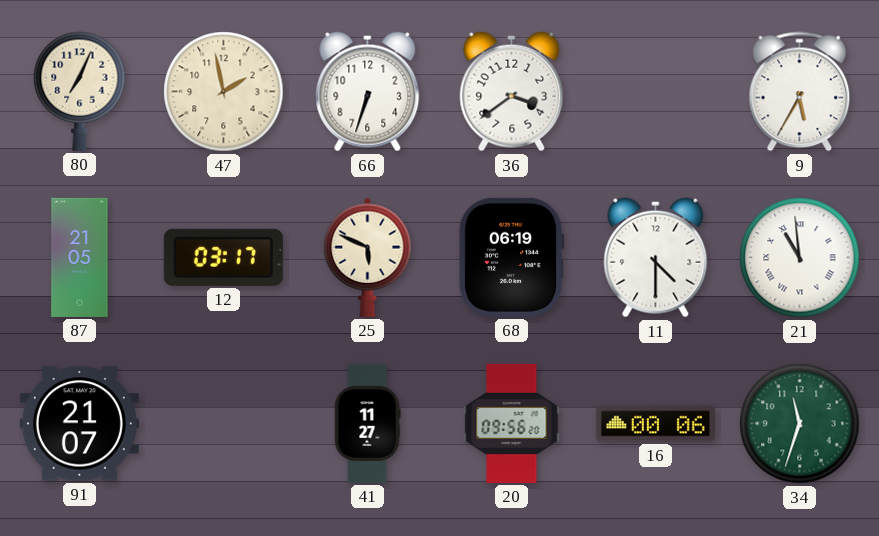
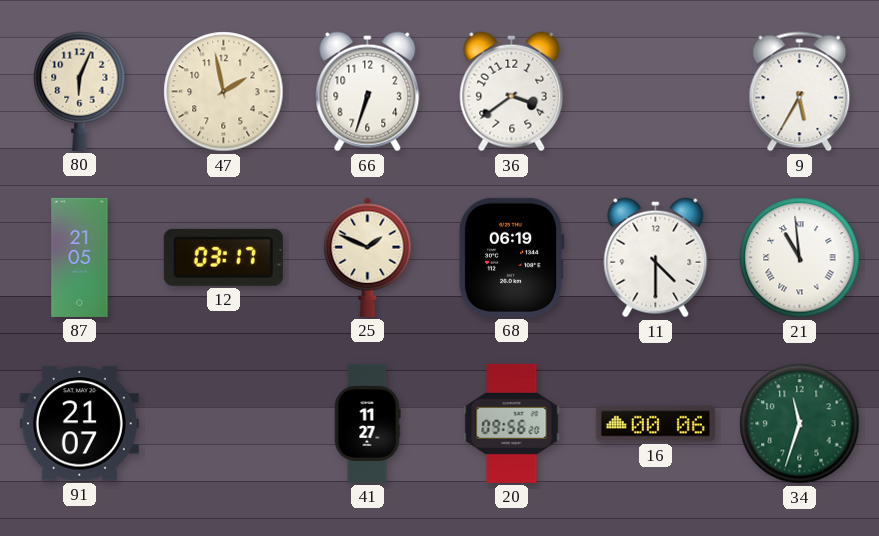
80: 7:04 -> 6:04
25: 5:49 -> 1:49
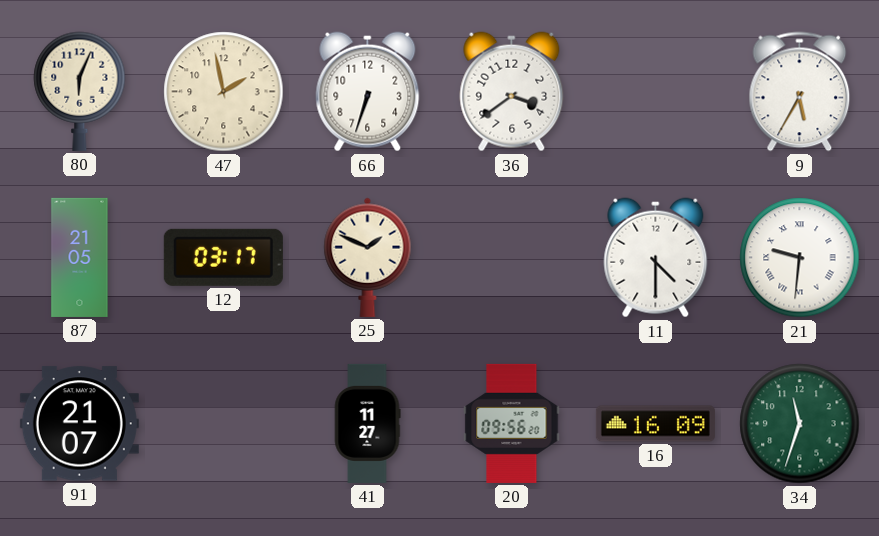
68: 06:19 -> none
21: 10:59 -> 9:31
16: 00:06 -> 16:09
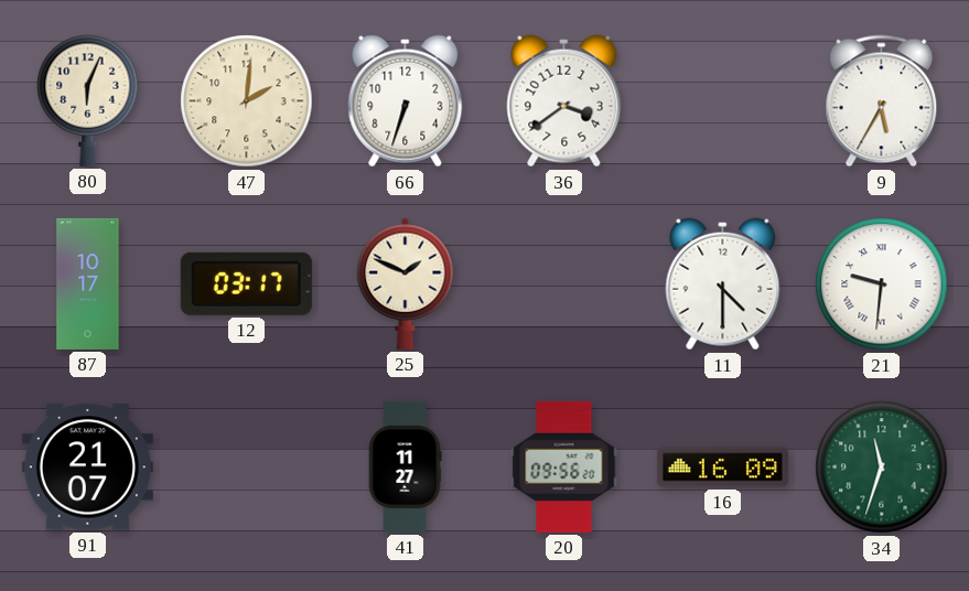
47: 1:58 -> 2:01
87: 21:05 -> 10:17
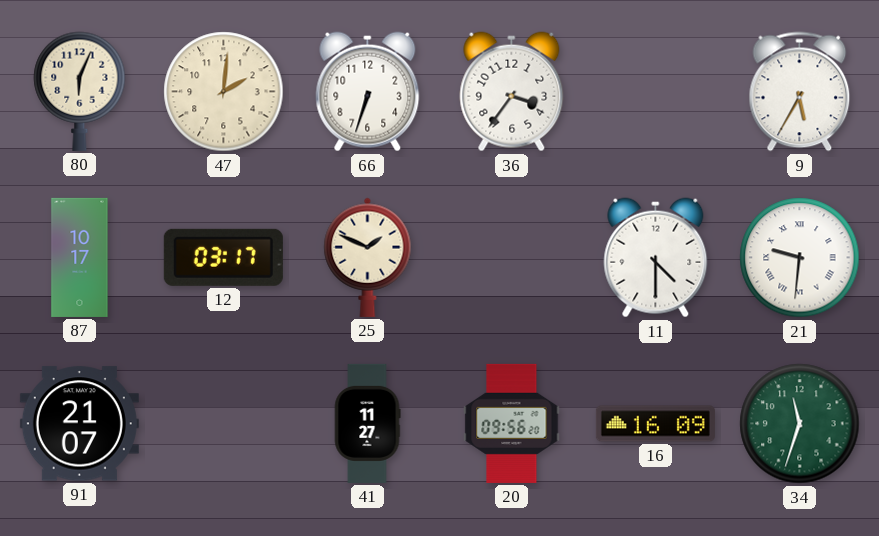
36: 3:39 -> 3:36
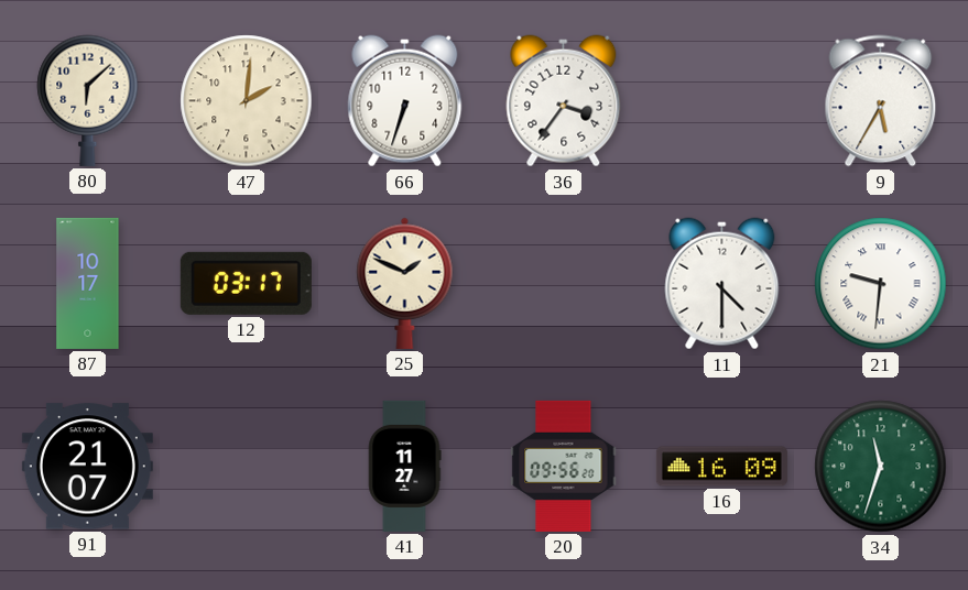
80: 6:04 -> 6:08
